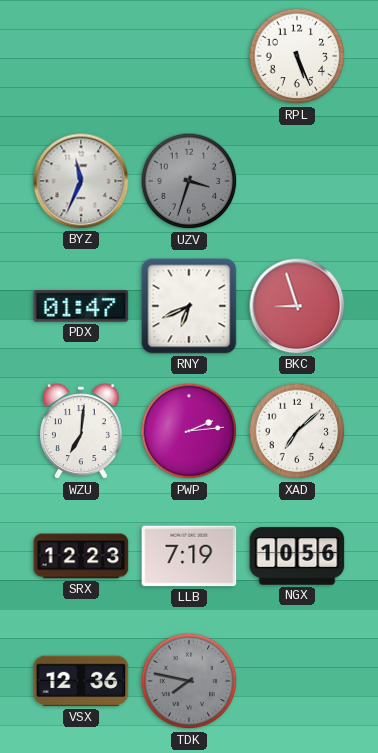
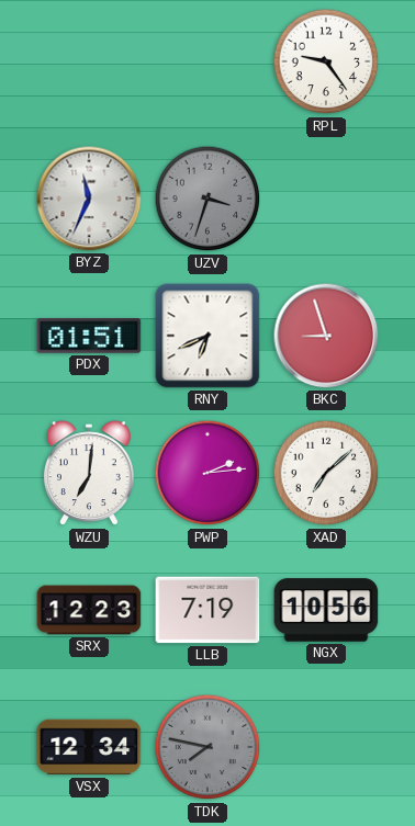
RPL: 5:26 -> 9:24
PDX: 01:47 -> 01:51
VSX: 12:36 -> 12:34
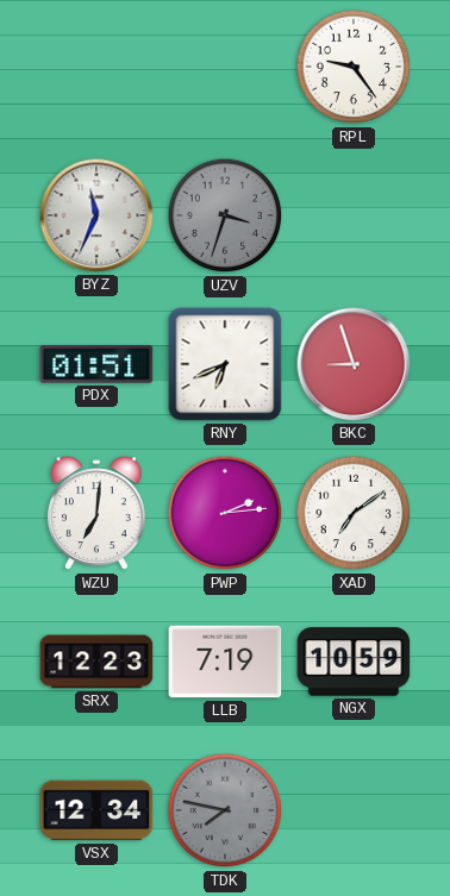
XAD: 7:08 -> 7:09
NGX: 10:56 -> 10:59
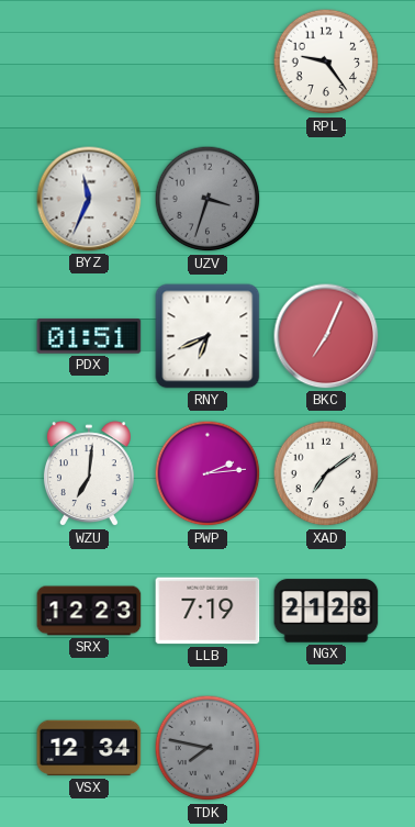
BKC: 8:57 -> 7:04
NGX: 10:59 -> 21:28
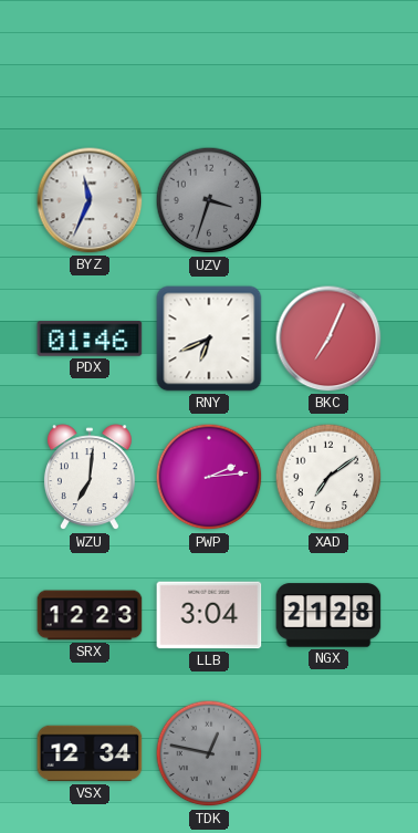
RPL: 9:24 -> none
PDX: 01:51 -> 01:46
LLB: 7:19 -> 3:04
TDK: 7:47 -> 12:47
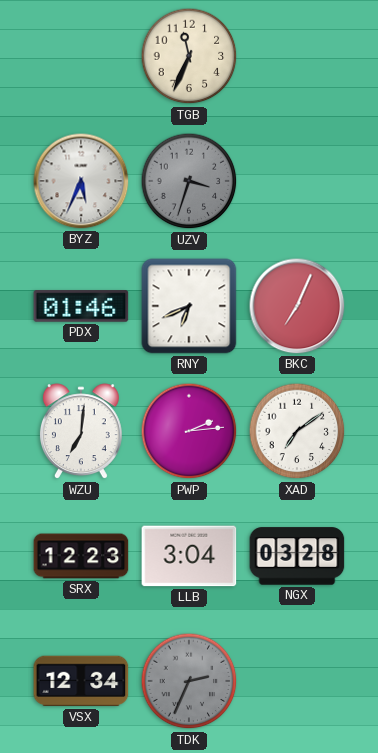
TGB: none -> 11:34
BYZ: 11:34 -> 5:34
NGX: 21:28 -> 03:28
TDK: 12:47 -> 2:34
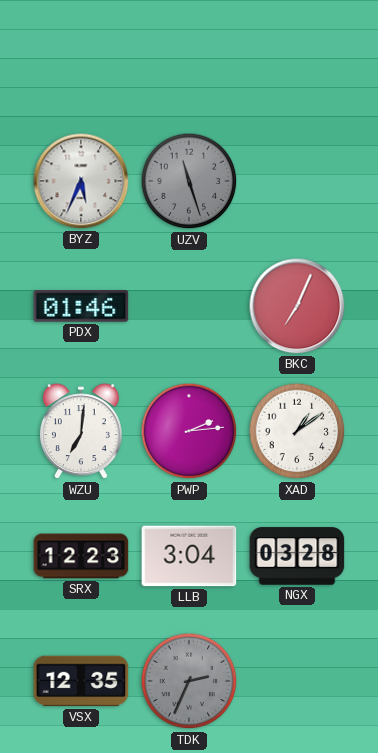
TGB: 11:34 -> none
UZV: 3:33 -> 11:27
RNY: 6:41 -> none
XAD: 7:09 -> 1:09
VSX: 12:34 -> 12:35
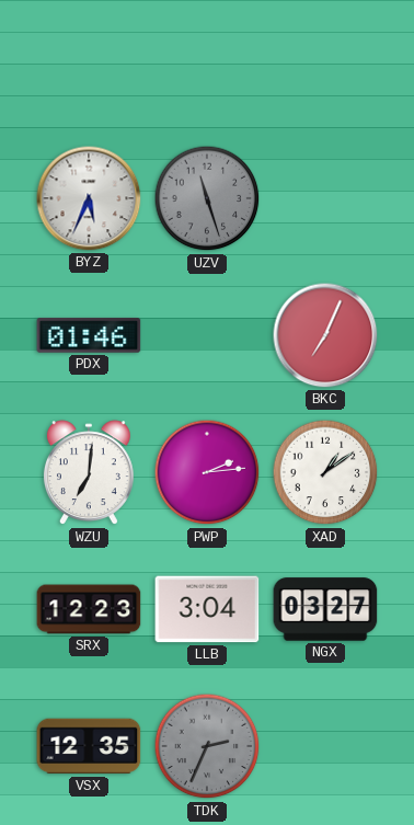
NGX: 03:28 -> 03:27
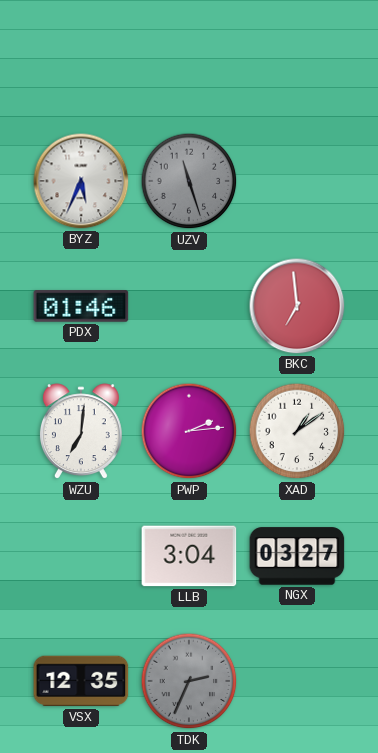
BKC: 7:04 -> 6:59
SRX: 12:23 -> none
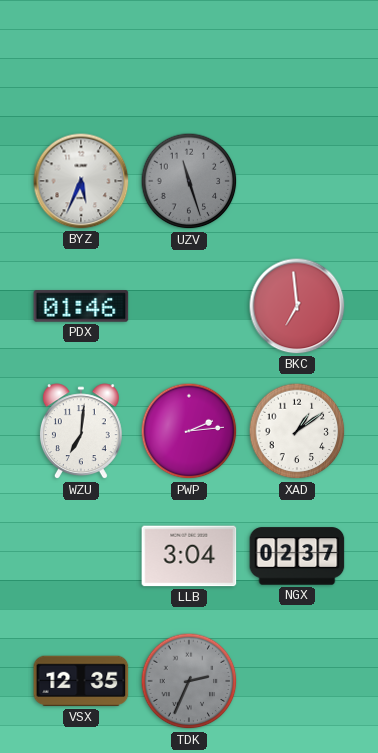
NGX: 03:27 -> 02:37
